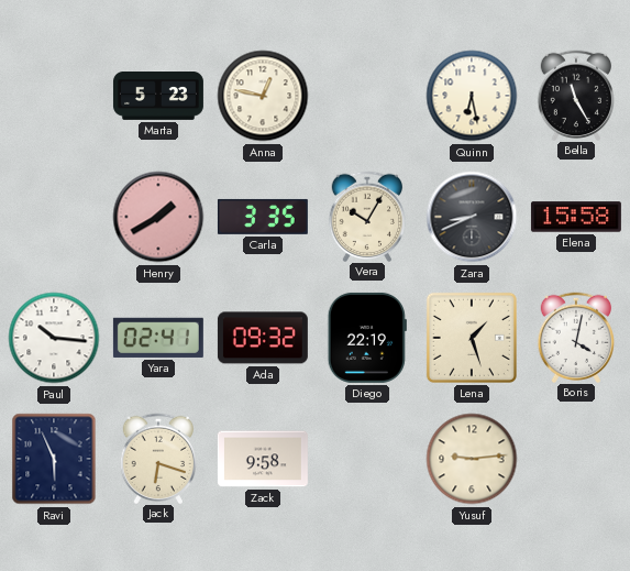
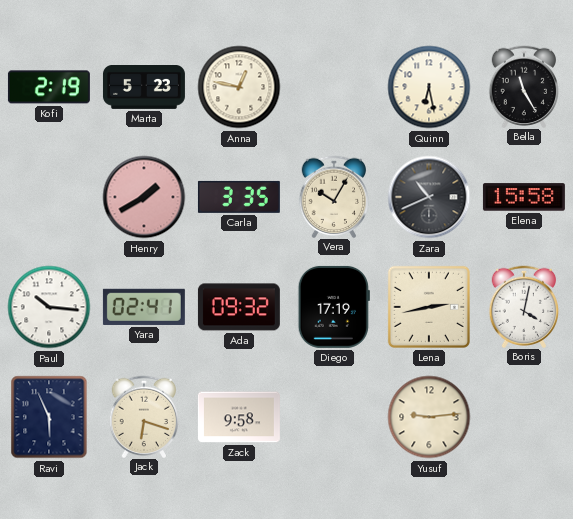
Kofi: none -> 2:19
Zara: 8:41 -> 10:41
Diego: 22:19 -> 17:19
Lena: 1:27 -> 2:43
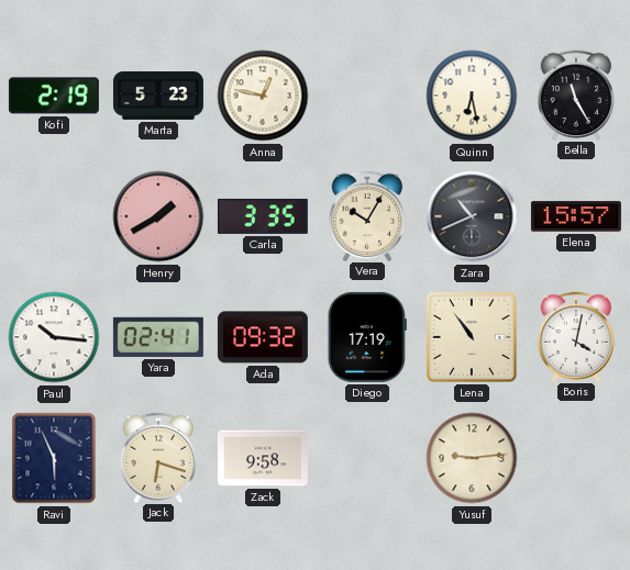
Elena: 15:58 -> 15:57
Lena: 2:43 -> 10:54
